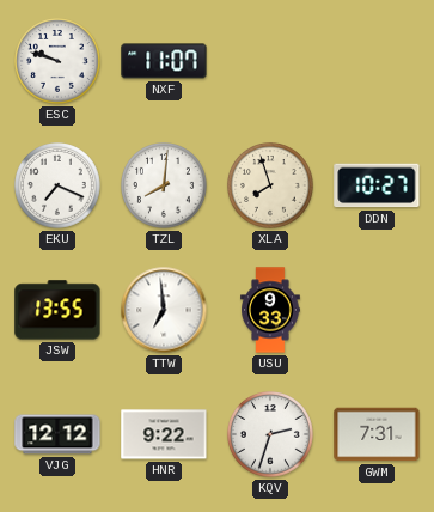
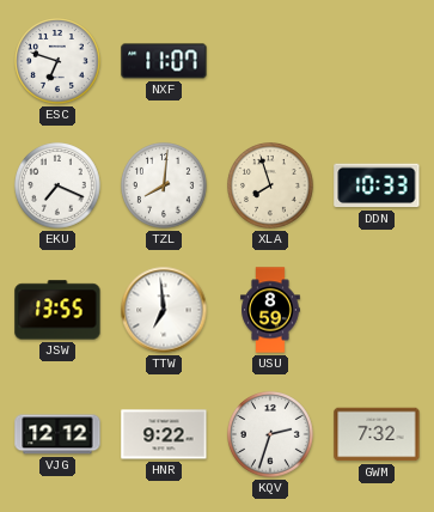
ESC: 9:48 -> 6:48
DDN: 10:27 -> 10:33
USU: 9:33 -> 8:59
GWM: 7:31 -> 7:32
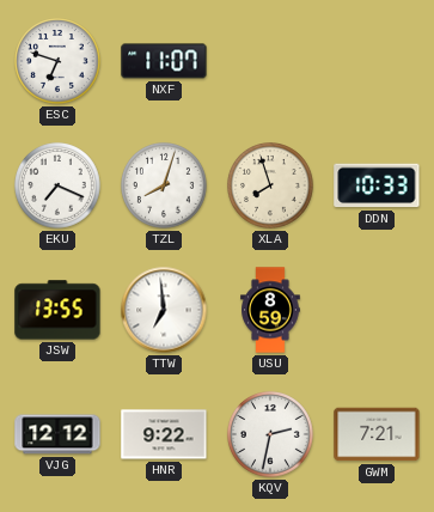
TZL: 8:01 -> 8:03
KQV: 2:33 -> 2:32
GWM: 7:32 -> 7:21
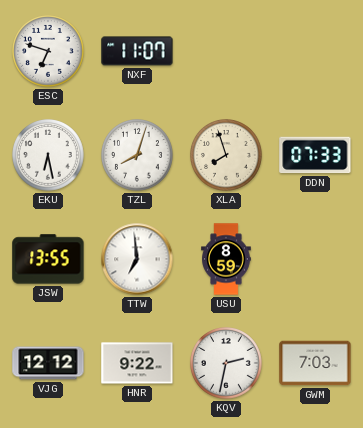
EKU: 7:19 -> 6:28
DDN: 10:33 -> 07:33
GWM: 7:21 -> 7:03
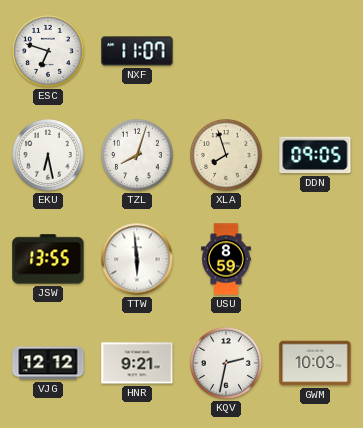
DDN: 07:33 -> 09:05
TTW: 6:59 -> 5:59
HNR: 9:22 -> 9:21
GWM: 7:03 -> 10:03
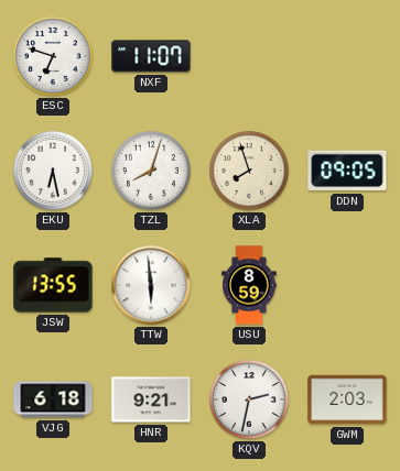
VJG: 12:12 -> 6:18
GWM: 10:03 -> 2:03
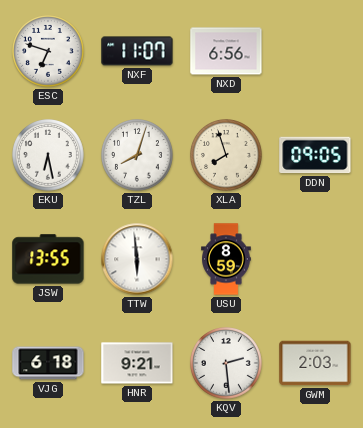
NXD: none -> 6:56
KQV: 2:32 -> 2:29
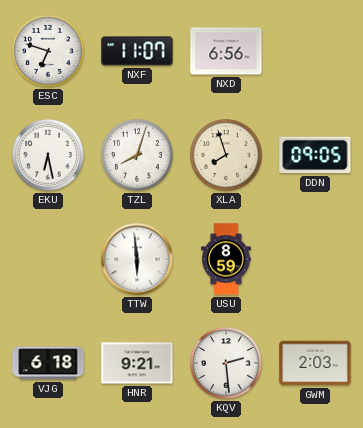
JSW: 13:55 -> none
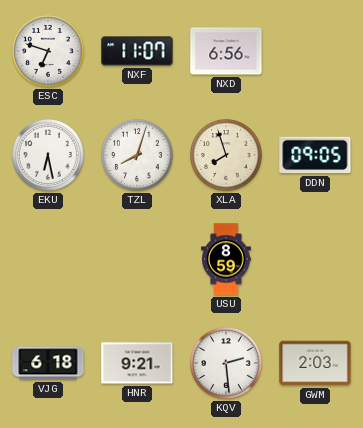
TTW: 5:59 -> none
